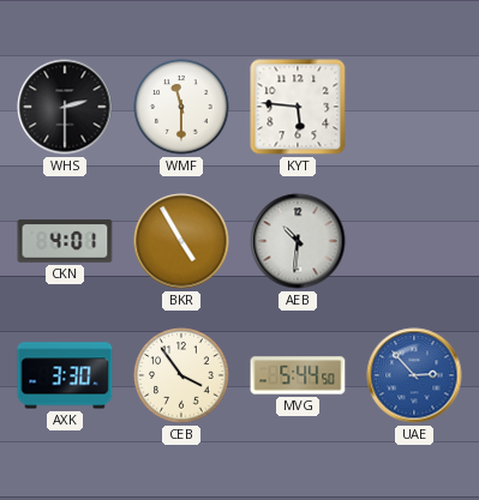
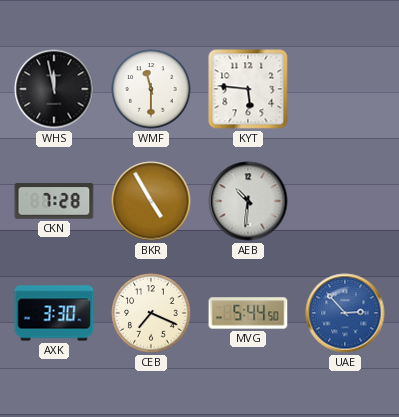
WHS: 2:30 -> 11:58
CKN: 4:01 -> 7:28
CEB: 3:54 -> 7:19
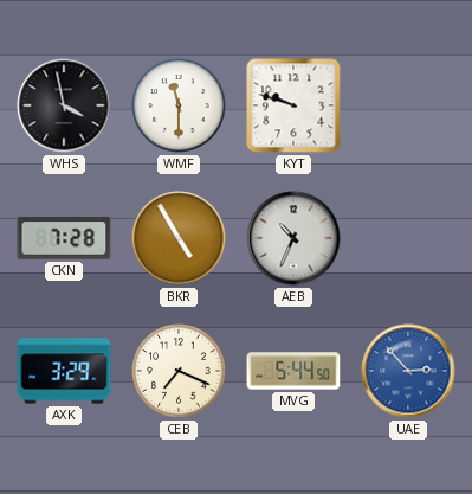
WHS: 11:58 -> 3:58
KYT: 5:46 -> 9:48
AEB: 10:31 -> 10:34
AXK: 3:30 -> 3:29
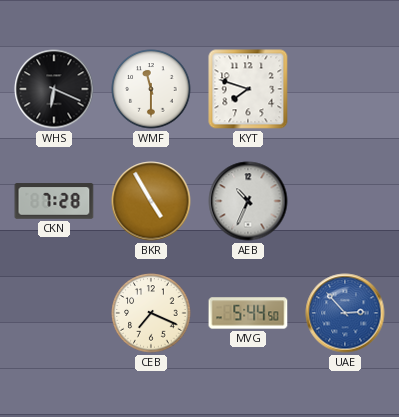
WHS: 3:58 -> 6:19
KYT: 9:48 -> 7:48
AXK: 3:29 -> none
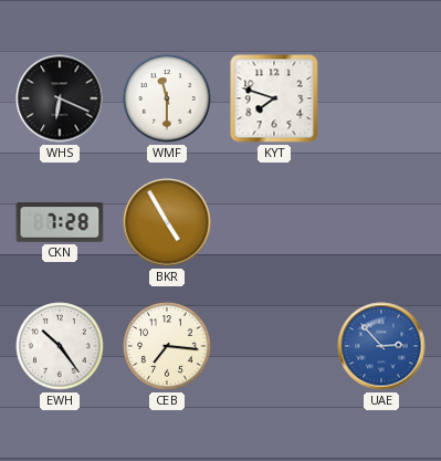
AEB: 10:34 -> none
EWH: none -> 10:24
CEB: 7:19 -> 7:16
MVG: 5:44 -> none
